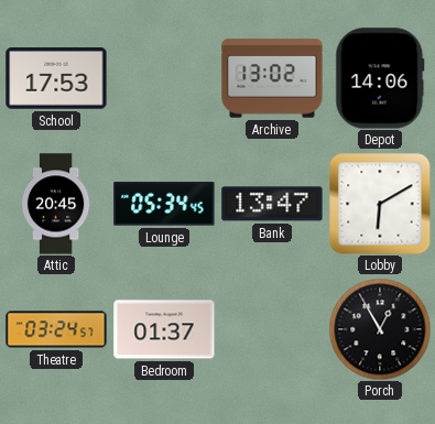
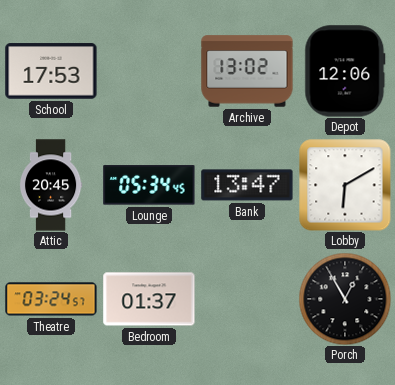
Depot: 14:06 -> 12:06
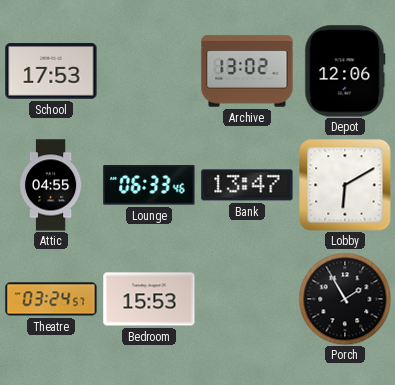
Attic: 20:45 -> 04:55
Lounge: 05:34 -> 06:33
Bedroom: 01:37 -> 15:53
Porch: 12:55 -> 1:55
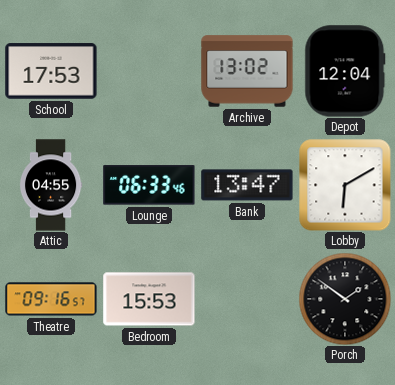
Depot: 12:06 -> 12:04
Theatre: 03:24 -> 09:16
Porch: 1:55 -> 1:51
